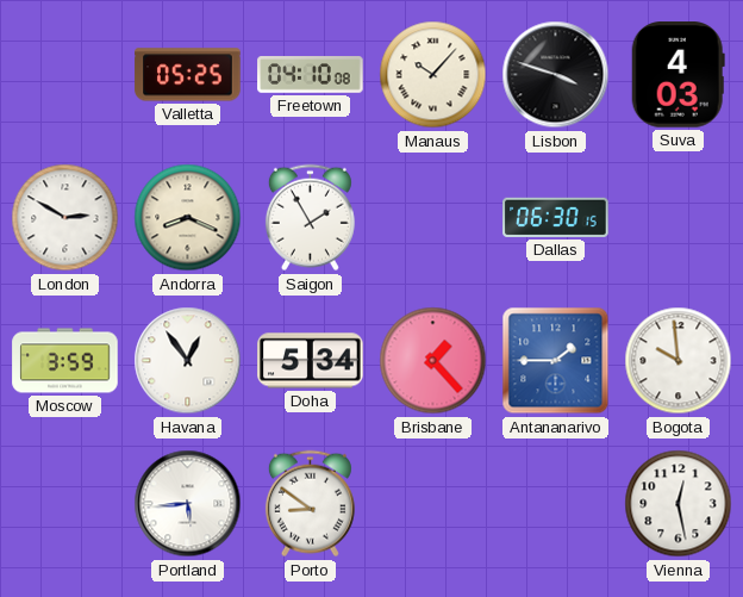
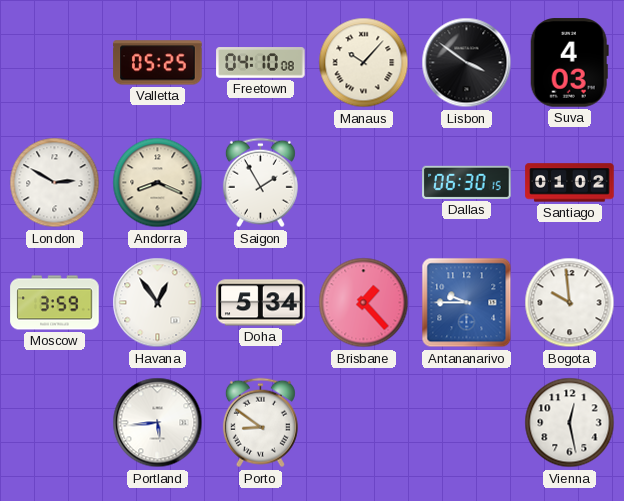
Lisbon: 3:48 -> 3:51
Santiago: none -> 01:02
Antananarivo: 1:45 -> 9:45
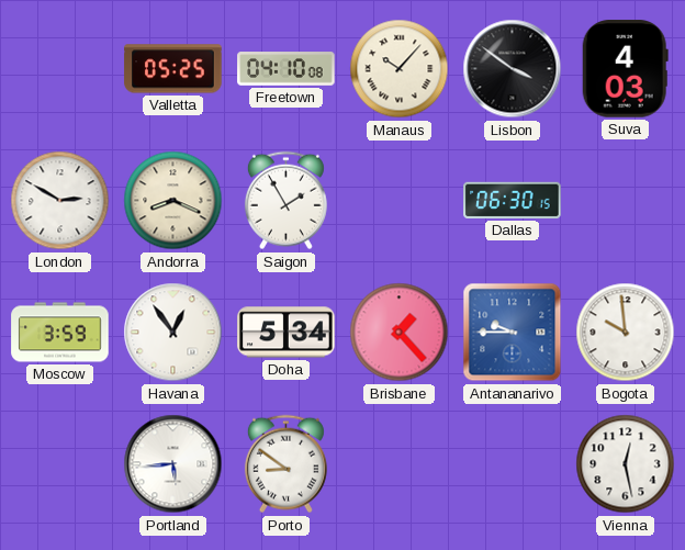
Santiago: 01:02 -> none
